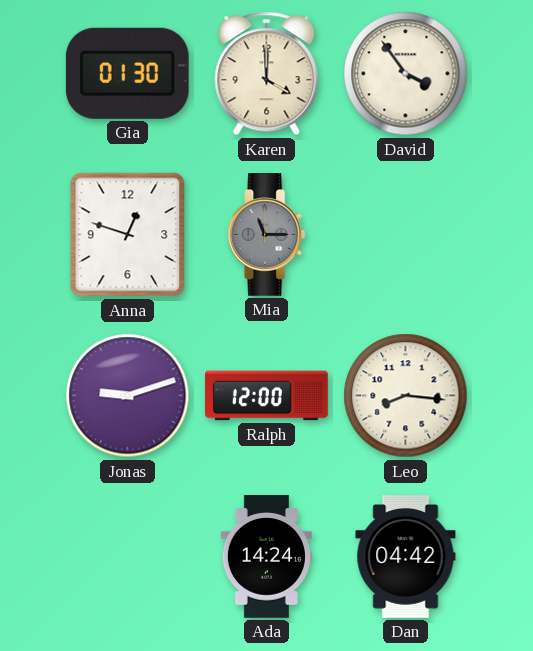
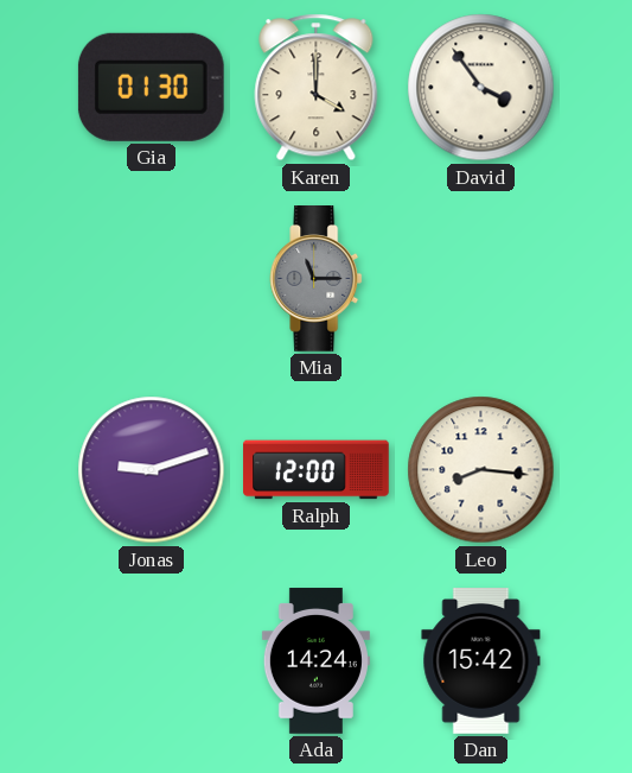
Anna: 12:48 -> none
Dan: 04:42 -> 15:42
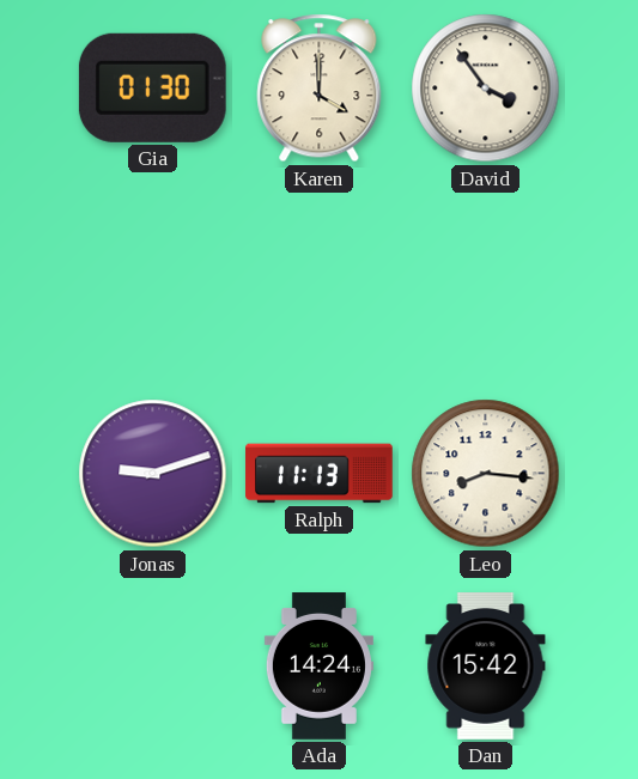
Mia: 11:15 -> none
Ralph: 12:00 -> 11:13
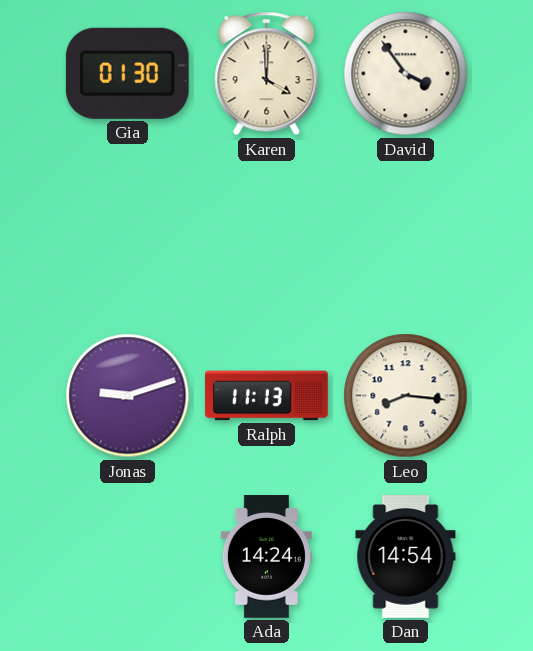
Dan: 15:42 -> 14:54
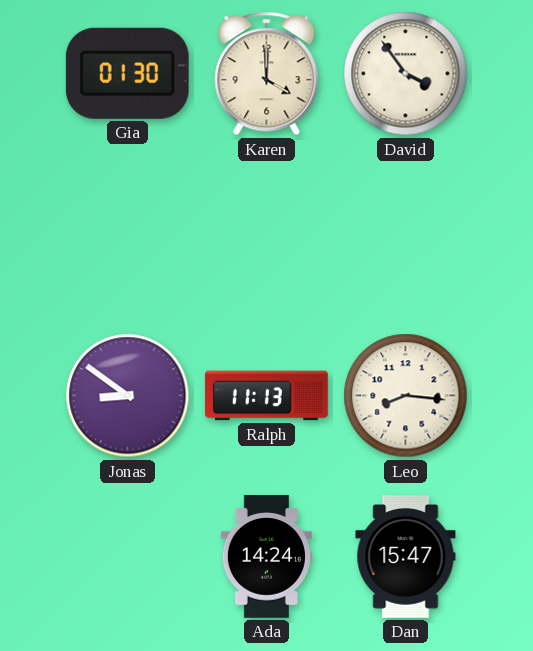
Jonas: 9:12 -> 8:51
Dan: 14:54 -> 15:47
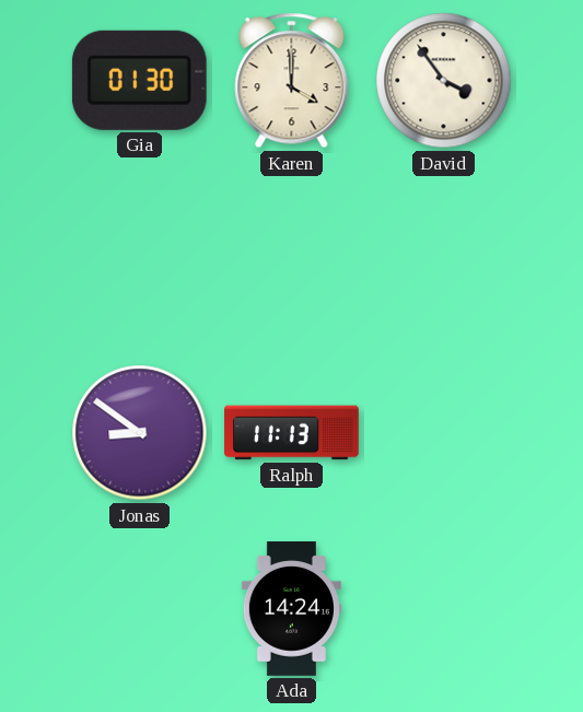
Leo: 8:16 -> none
Dan: 15:47 -> none
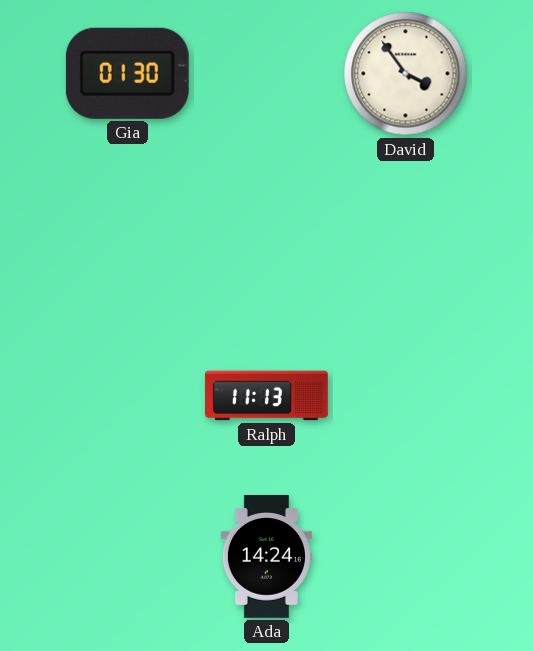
Karen: 4:00 -> none
Jonas: 8:51 -> none
